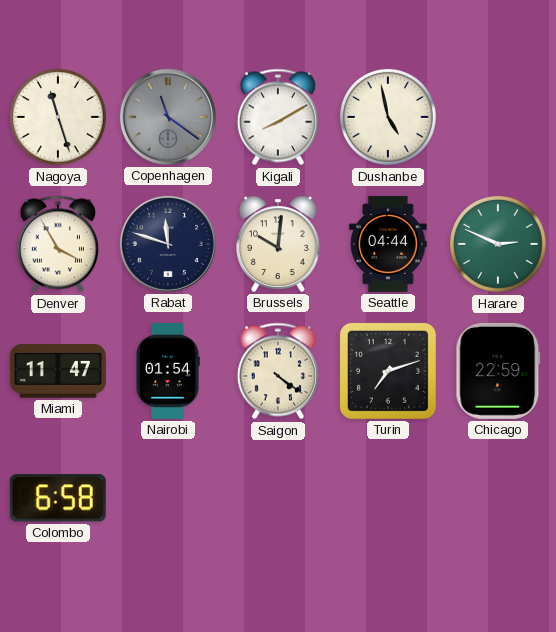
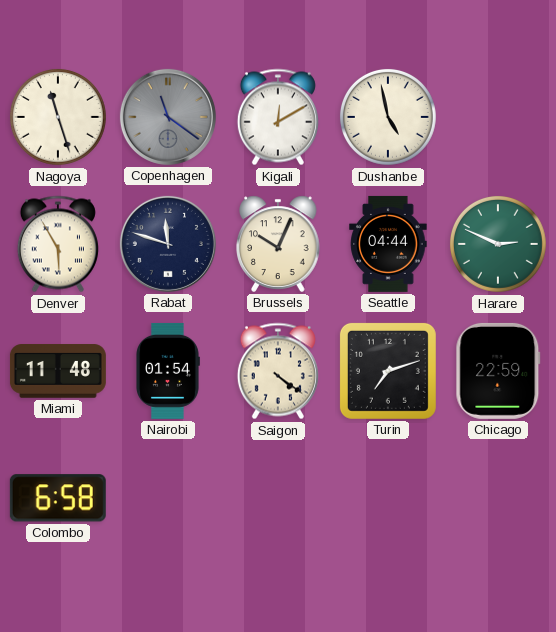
Kigali: 8:10 -> 12:10
Denver: 3:55 -> 5:55
Brussels: 10:01 -> 10:04
Miami: 11:47 -> 11:48
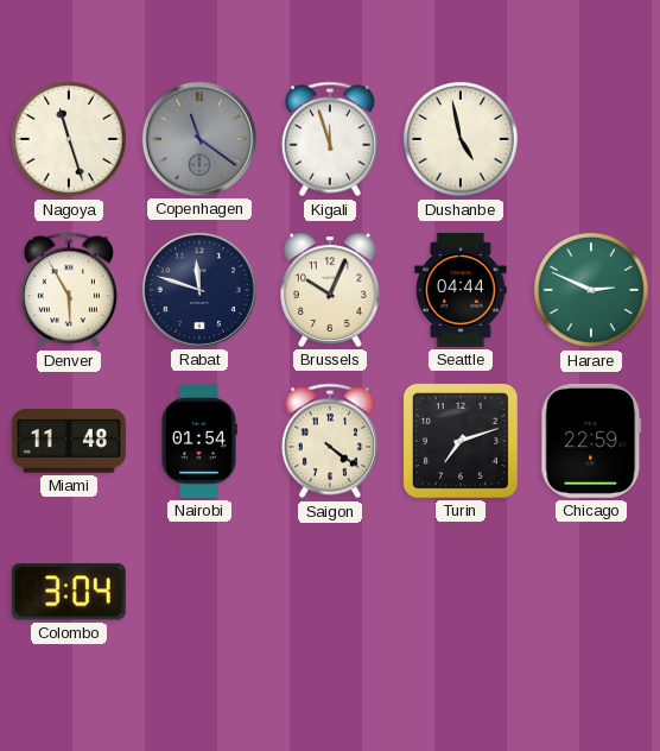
Kigali: 12:10 -> 11:57
Colombo: 6:58 -> 3:04
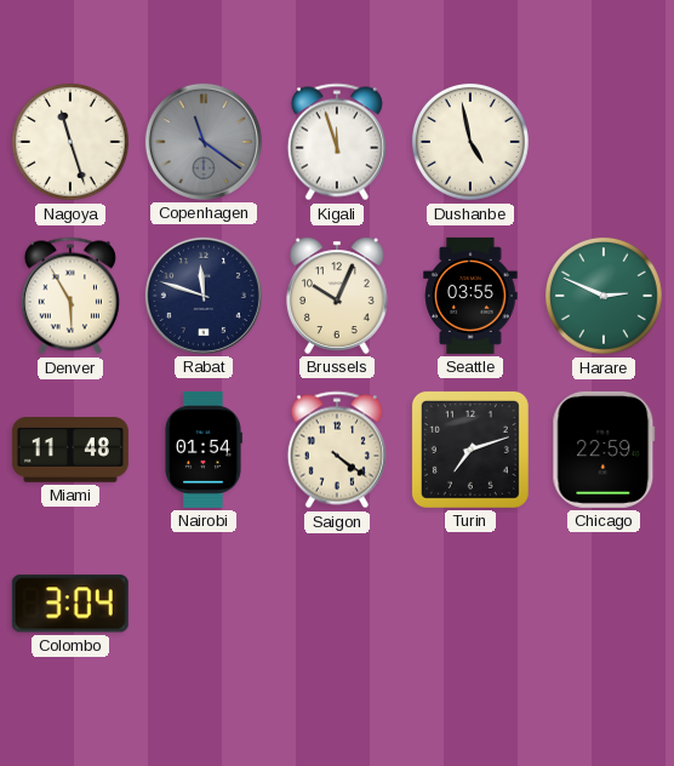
Seattle: 04:44 -> 03:55
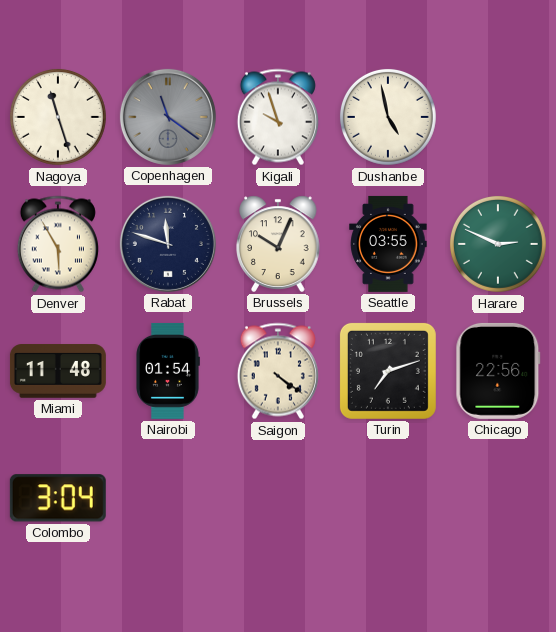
Kigali: 11:57 -> 9:57
Chicago: 22:59 -> 22:56
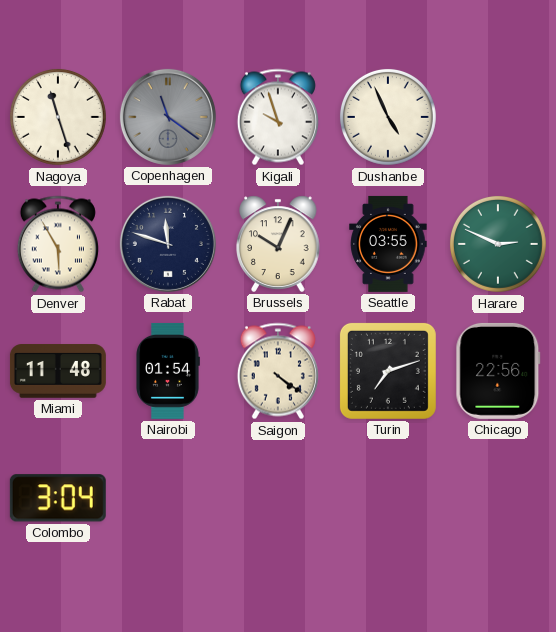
Dushanbe: 4:58 -> 4:56
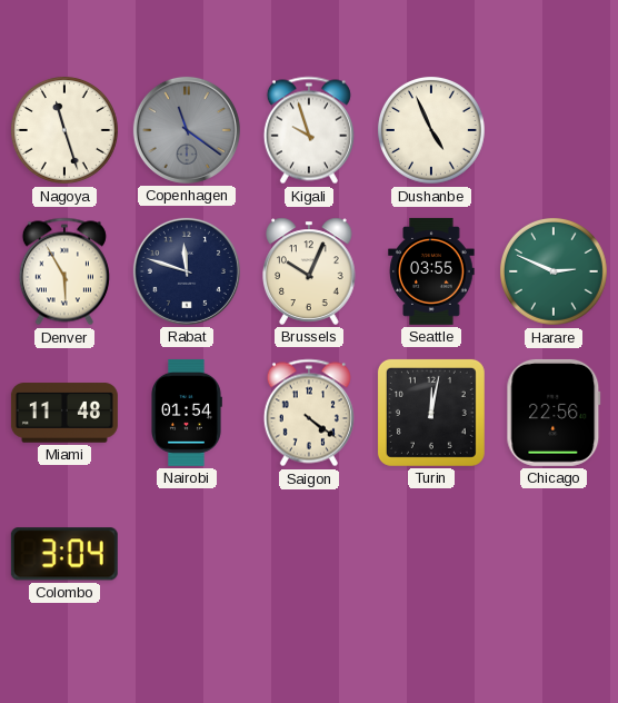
Turin: 7:12 -> 12:02
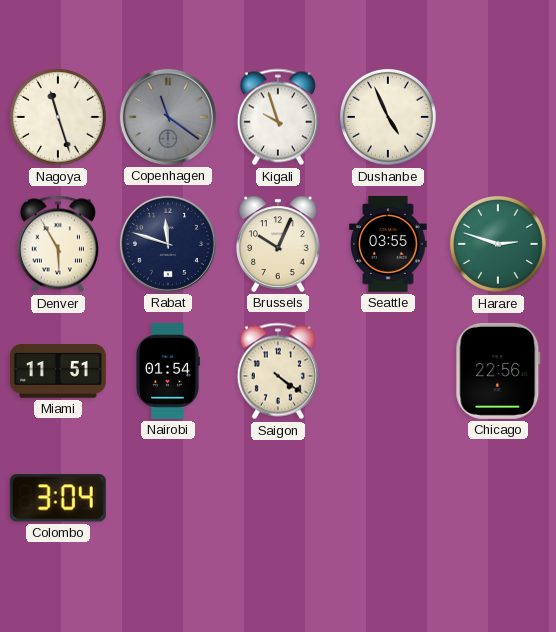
Harare: 2:49 -> 2:48
Miami: 11:48 -> 11:51
Turin: 12:02 -> none
